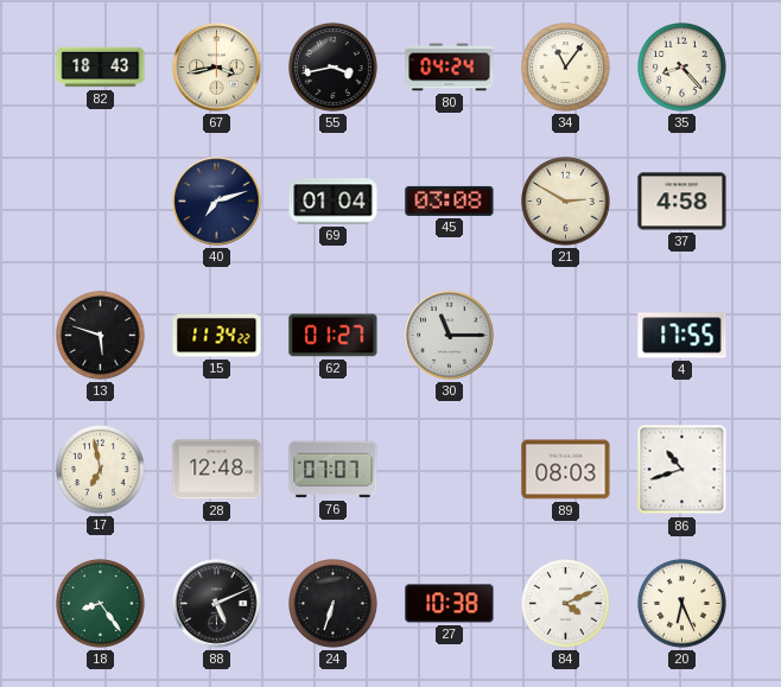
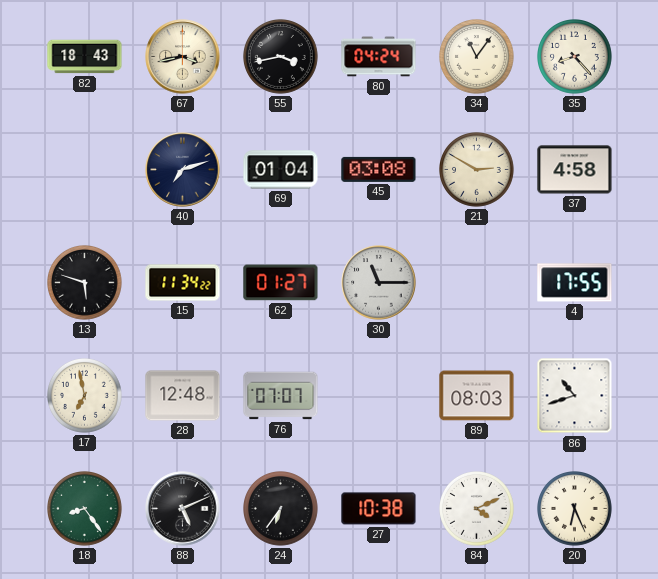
24: 6:33 -> 6:36
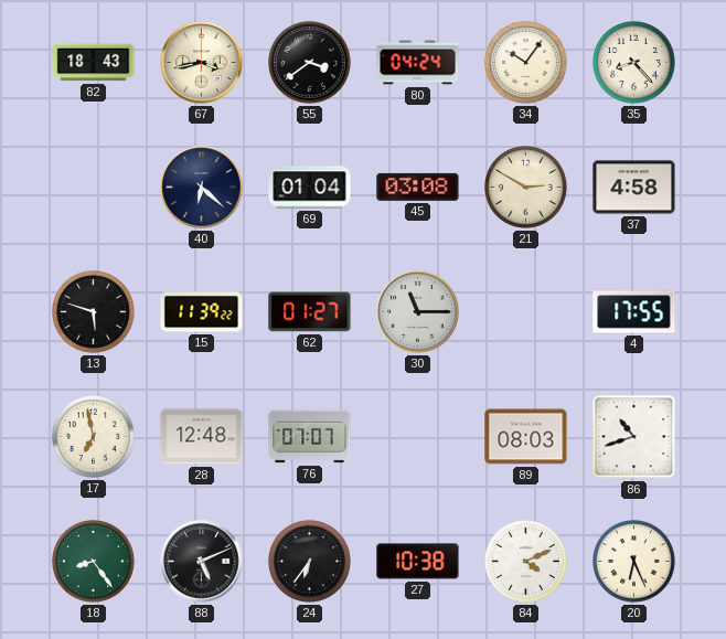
55: 3:43 -> 3:39
34: 11:06 -> 10:06
40: 7:12 -> 6:22
15: 11:34 -> 11:39
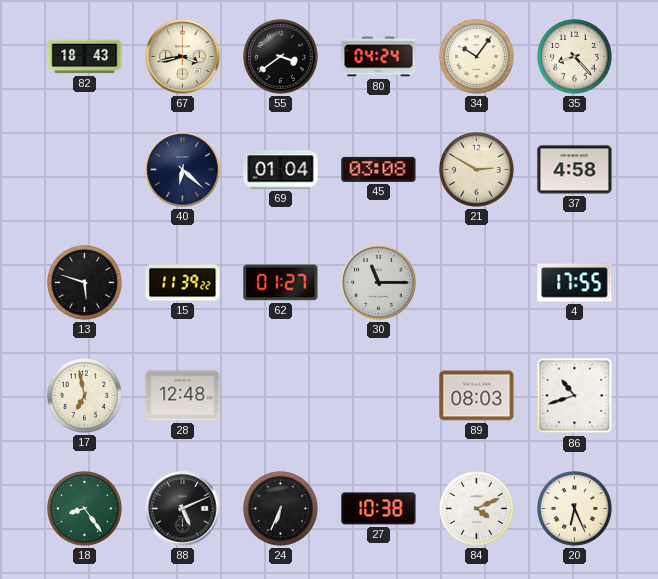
76: 07:07 -> none
24: 6:36 -> 6:34
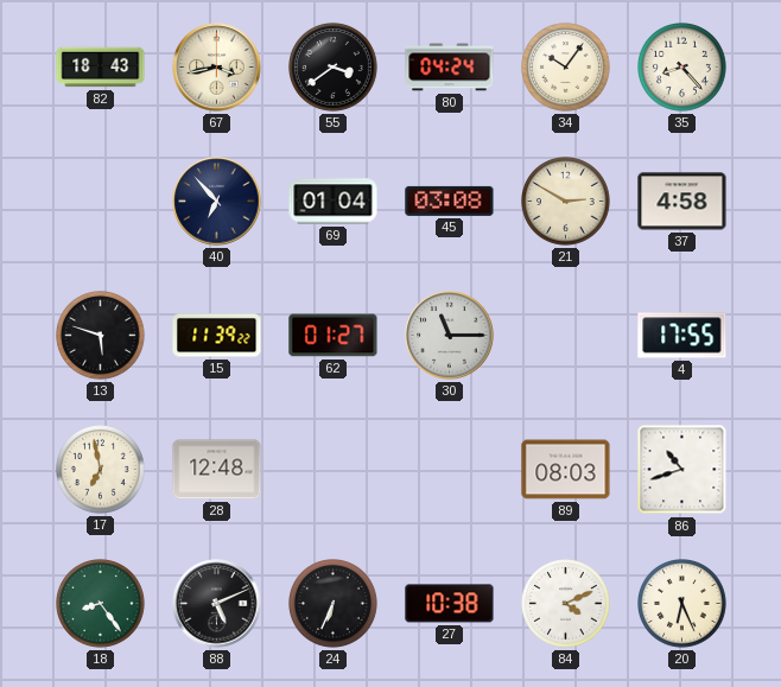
40: 6:22 -> 6:53
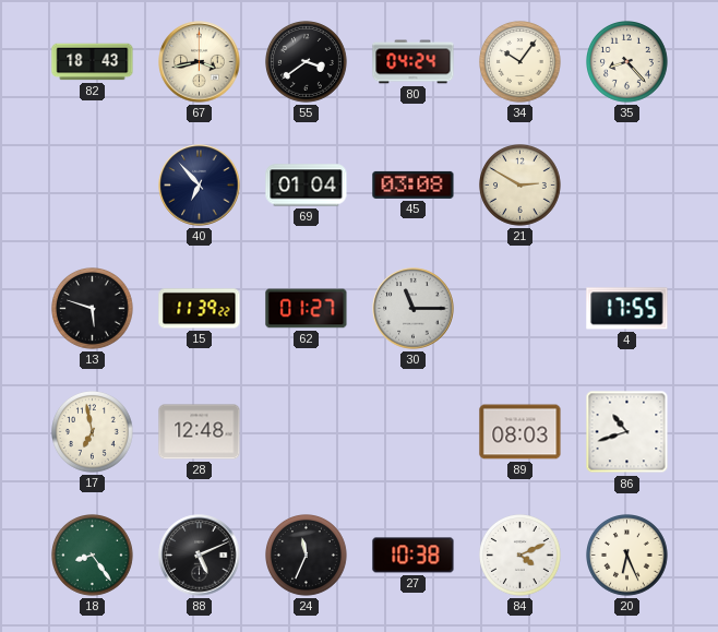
37: 4:58 -> none
24: 6:34 -> 11:34
